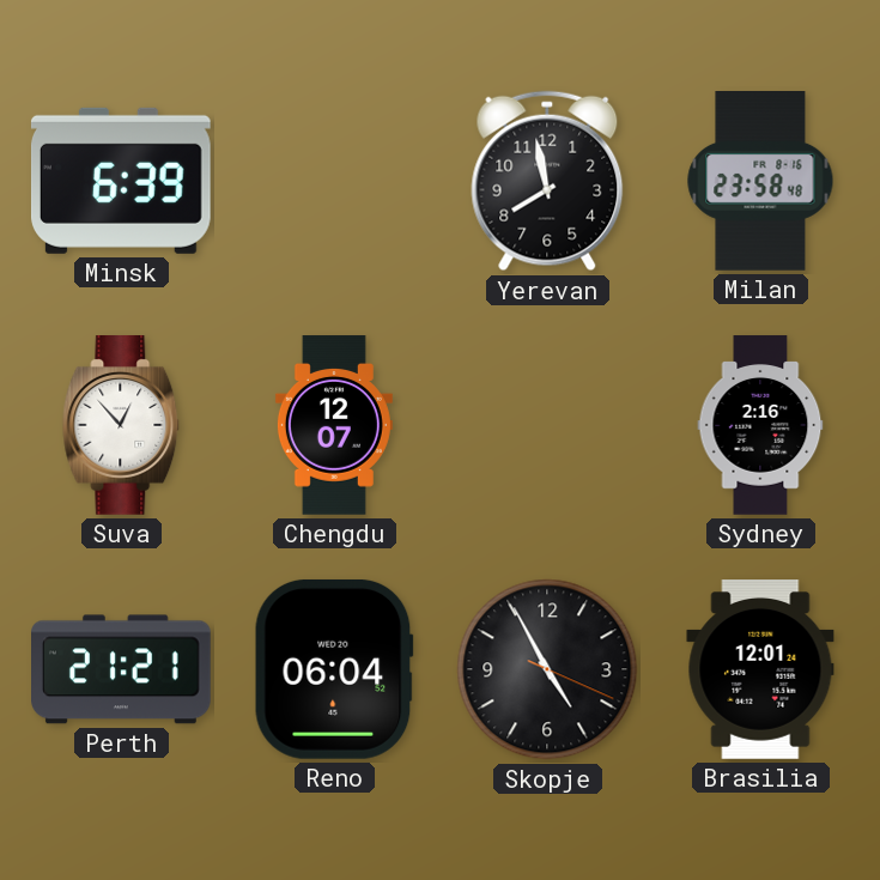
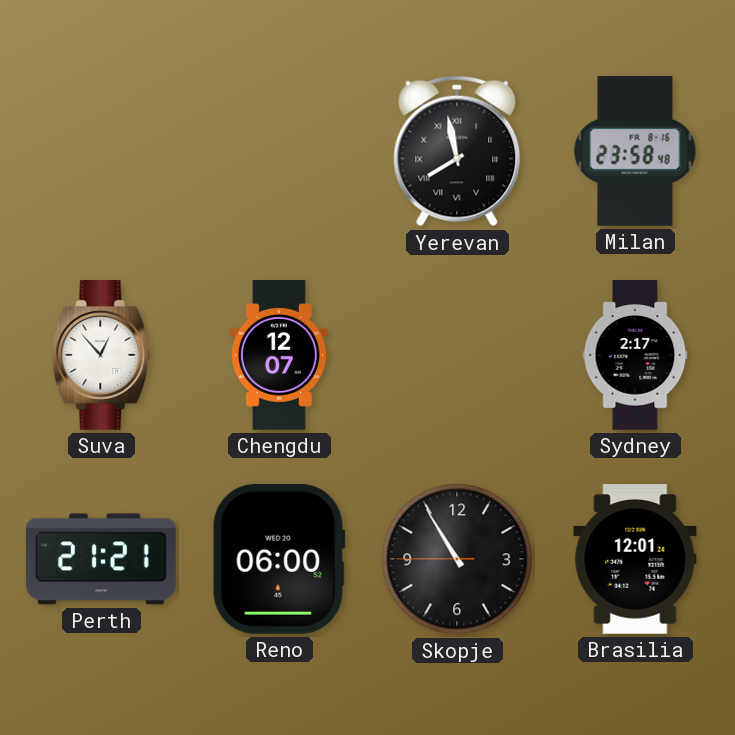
Minsk: 6:39 -> none
Yerevan numerals: Arabic -> Roman
Sydney: 2:16 -> 2:17
Reno: 06:04 -> 06:00
Skopje: 4:55 -> 10:54
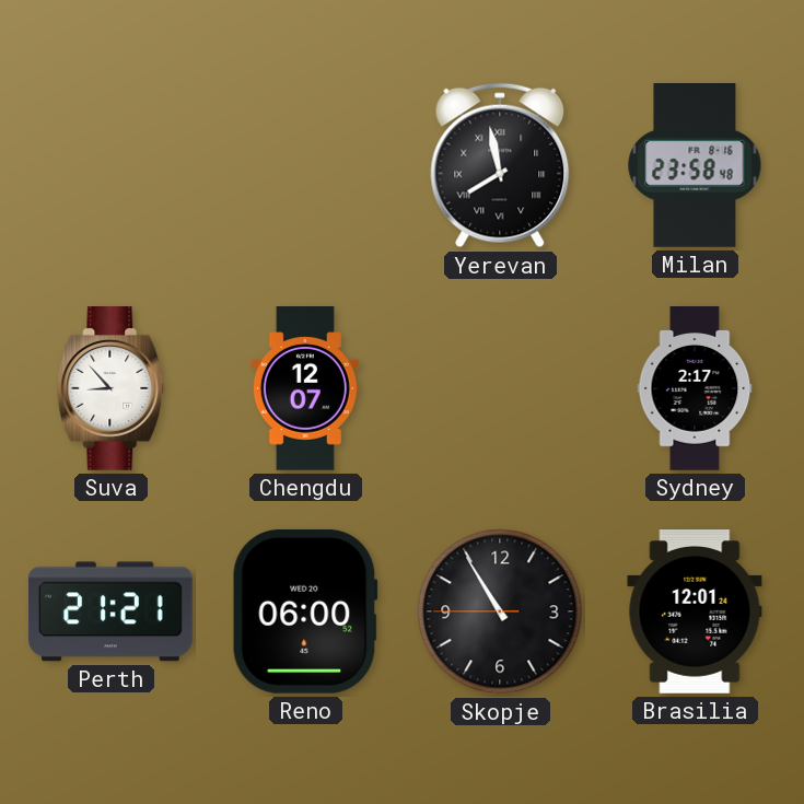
Suva: 12:53 -> 8:53
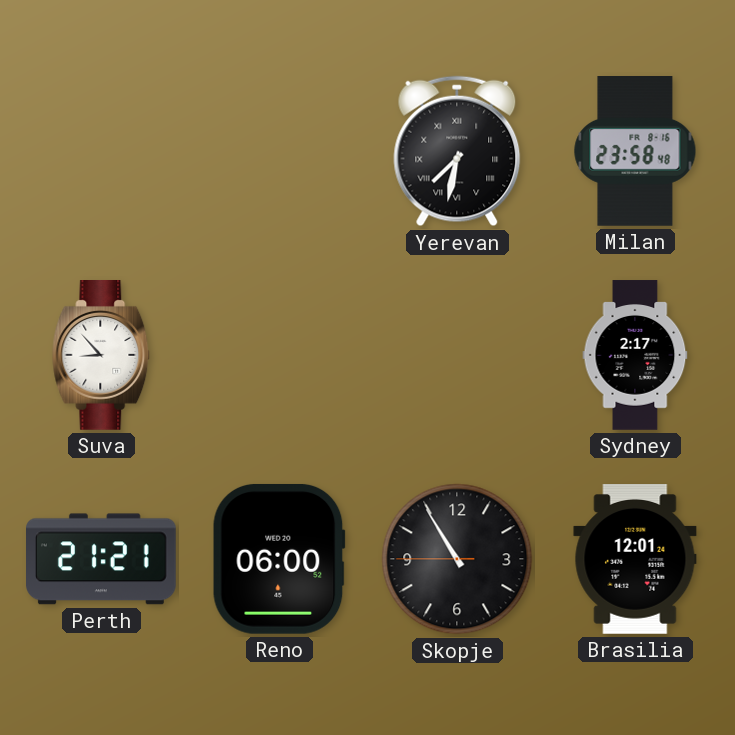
Yerevan: 7:58 -> 7:32
Chengdu: 12:07 -> none
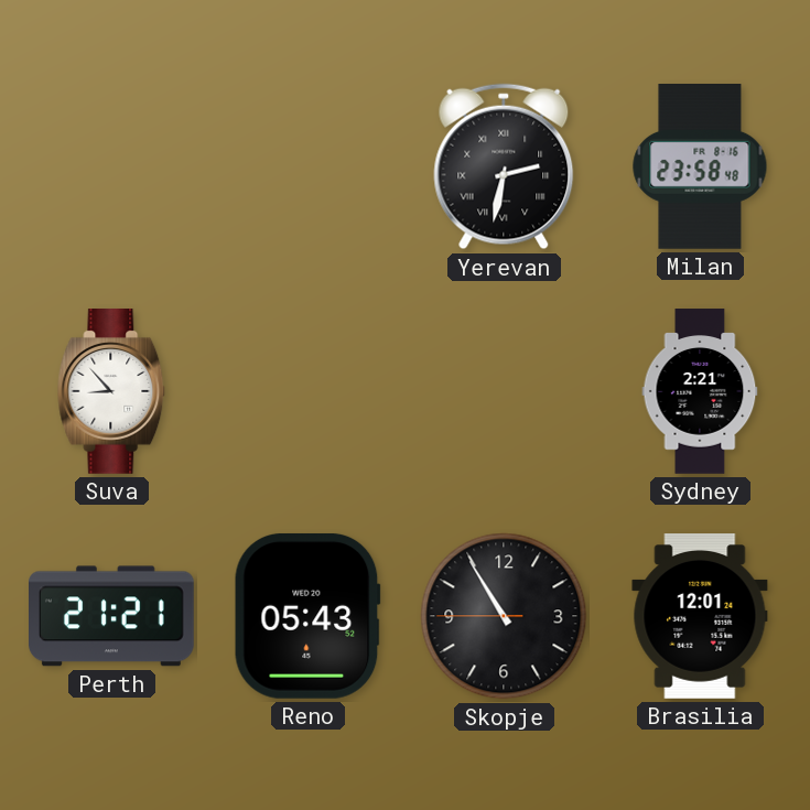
Yerevan: 7:32 -> 2:32
Sydney: 2:17 -> 2:21
Reno: 06:00 -> 05:43
